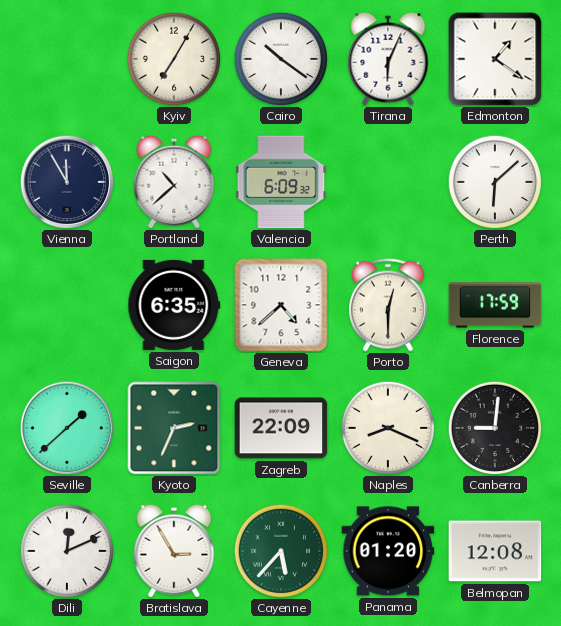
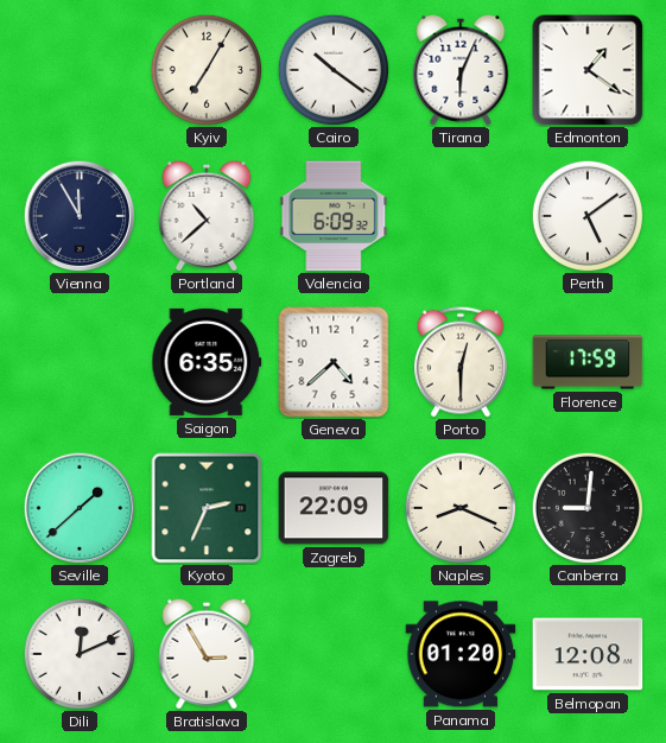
Perth: 6:08 -> 5:09
Cayenne: 5:37 -> none
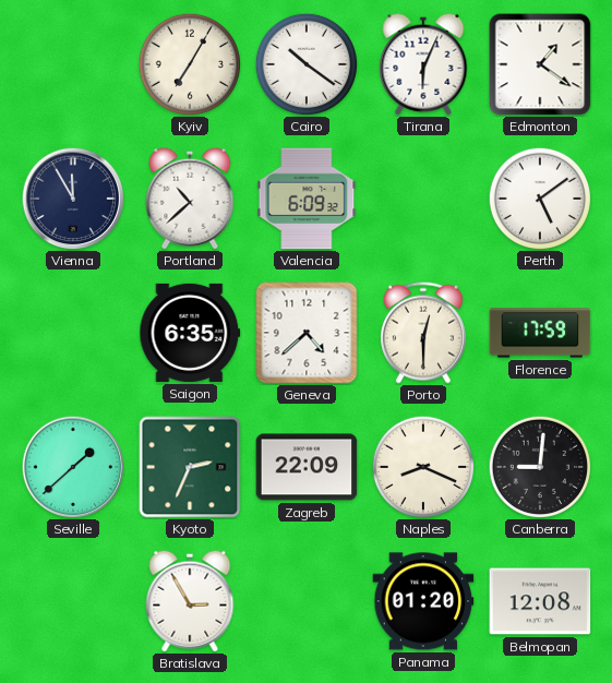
Dili: 12:11 -> none
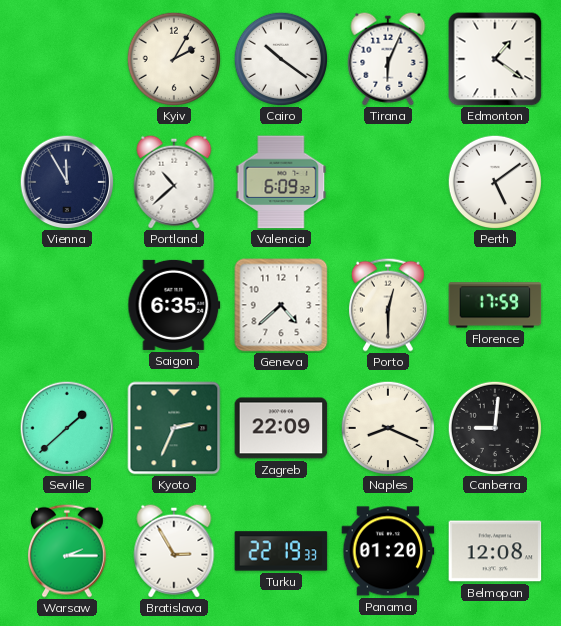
Kyiv: 7:05 -> 2:05
Warsaw: none -> 2:15
Turku: none -> 22:19
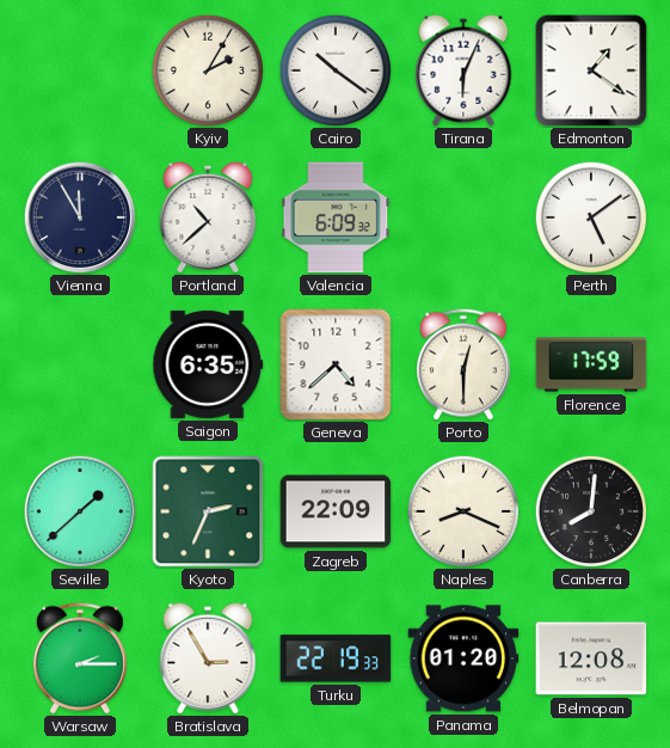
Canberra: 9:01 -> 8:01
